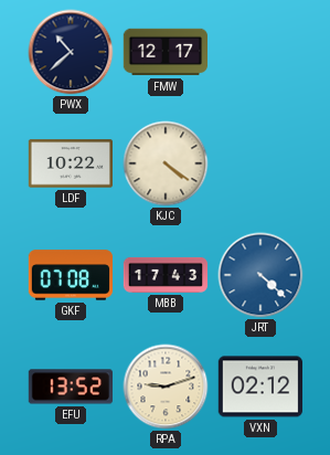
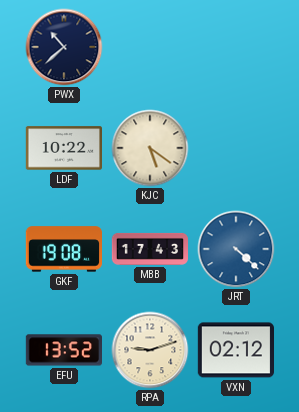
FMW: 12:17 -> none
KJC: 4:21 -> 5:21
GKF: 07:08 -> 19:08
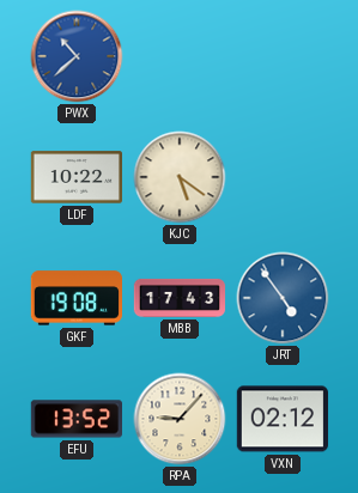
PWX dial: navy -> blue
JRT: 4:22 -> 4:54
RPA: 9:12 -> 9:07
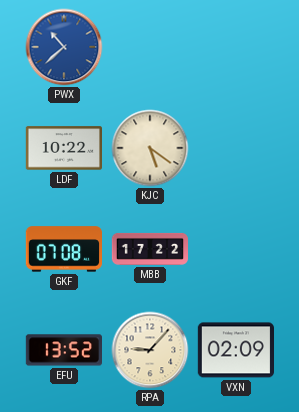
GKF: 19:08 -> 07:08
MBB: 17:43 -> 17:22
JRT: 4:54 -> none
VXN: 02:12 -> 02:09
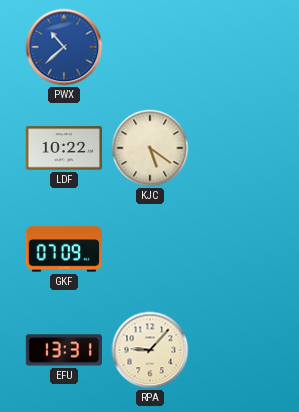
GKF: 07:08 -> 07:09
MBB: 17:22 -> none
EFU: 13:52 -> 13:31
VXN: 02:09 -> none
